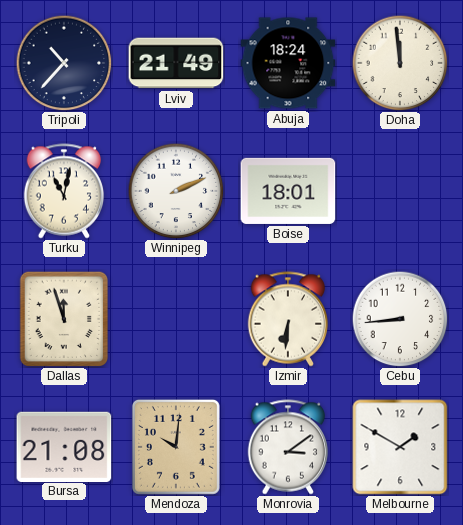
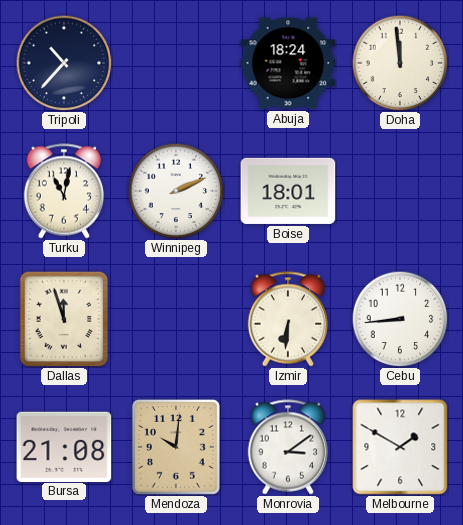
Lviv: 21:49 -> none
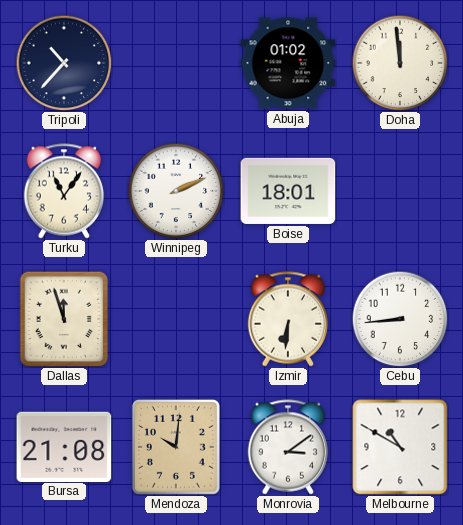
Abuja: 18:24 -> 01:02
Turku: 11:02 -> 11:06
Melbourne: 1:50 -> 10:50
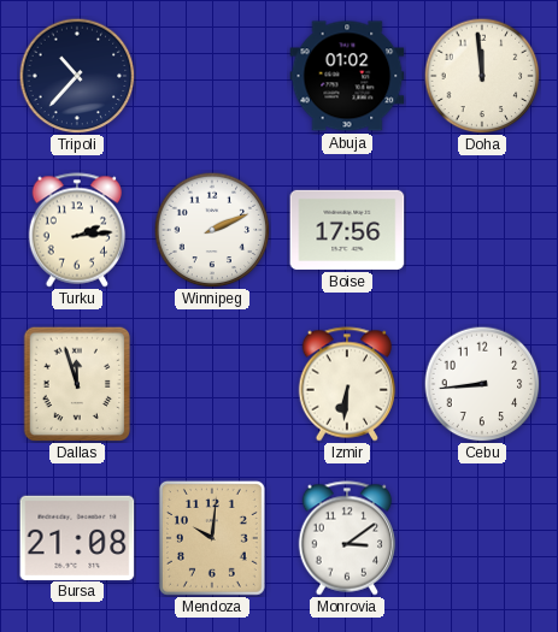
Turku: 11:06 -> 2:14
Boise: 18:01 -> 17:56
Melbourne: 10:50 -> none
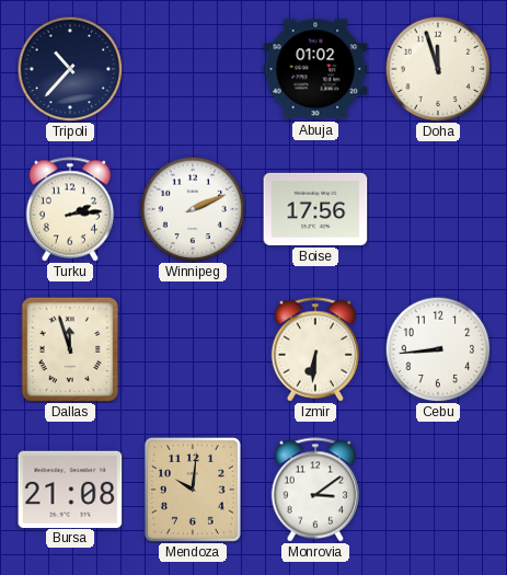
Doha: 11:59 -> 11:57
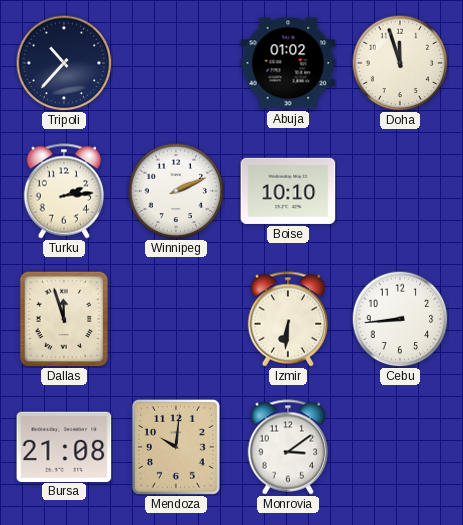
Boise: 17:56 -> 10:10
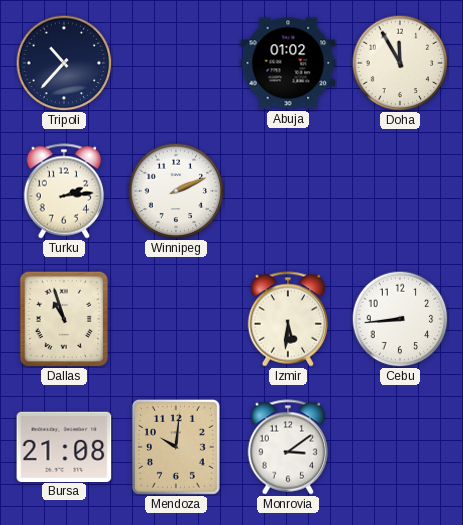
Doha: 11:57 -> 11:55
Boise: 10:10 -> none
Dallas: 11:57 -> 10:57
Izmir: 6:31 -> 5:31
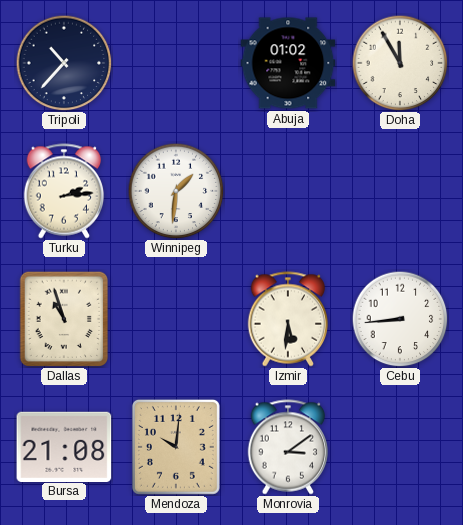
Winnipeg: 2:11 -> 1:31
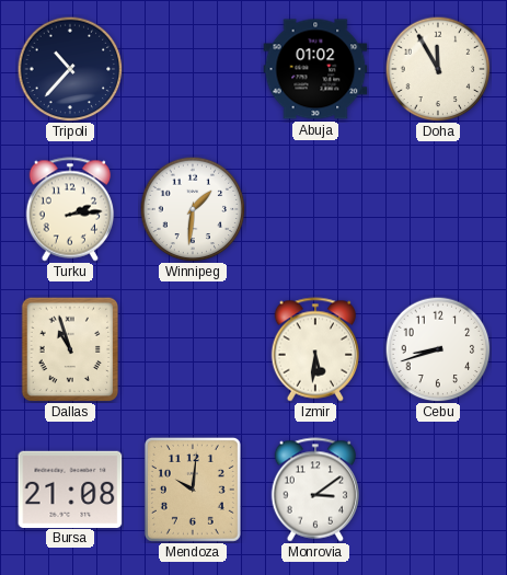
Cebu: 8:44 -> 8:42
